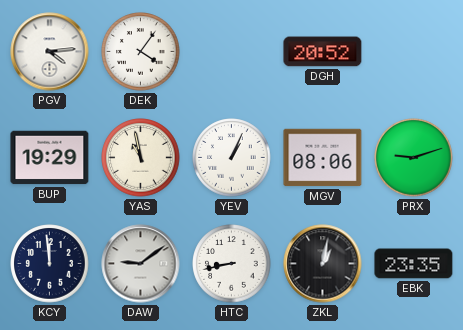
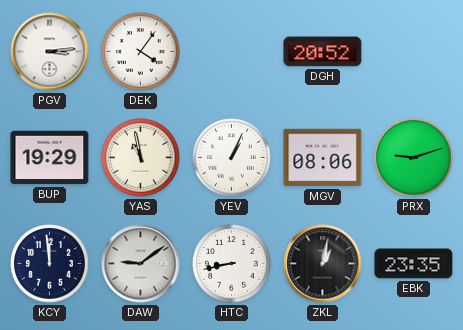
PGV: 4:14 -> 3:14
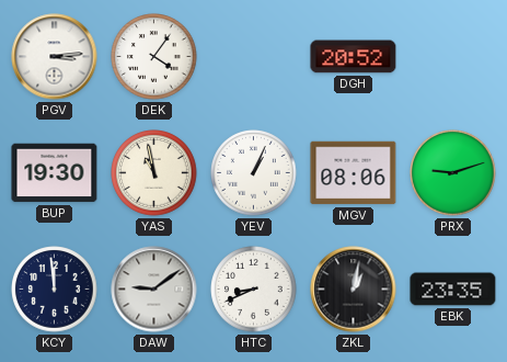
BUP: 19:29 -> 19:30
HTC: 8:43 -> 8:41
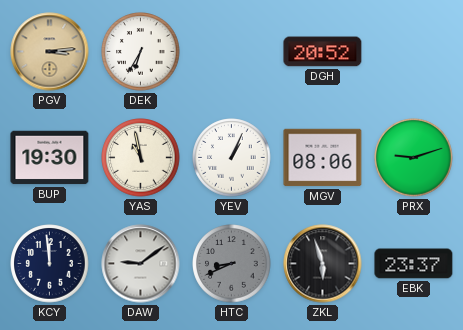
PGV dial: white -> champagne
DEK: 4:06 -> 6:35
HTC dial: white -> grey
ZKL: 1:02 -> 5:57
EBK: 23:35 -> 23:37
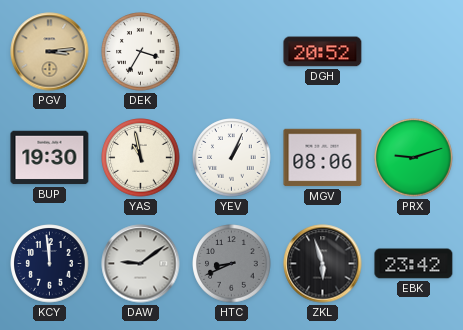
DEK: 6:35 -> 3:35
EBK: 23:37 -> 23:42
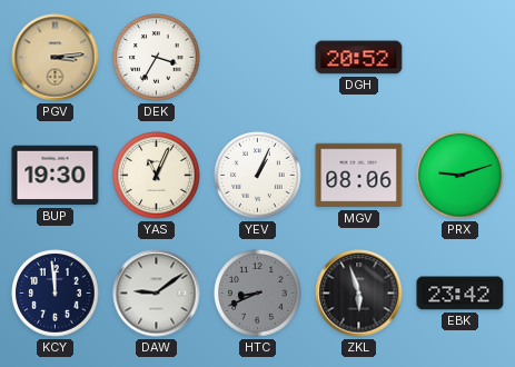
YAS: 10:58 -> 11:04
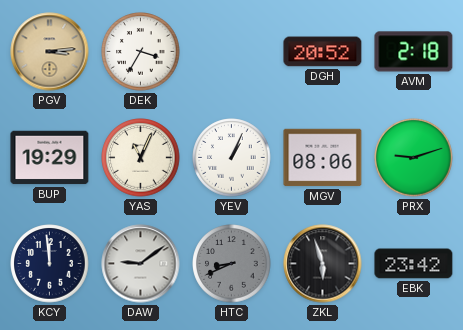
AVM: none -> 2:18
BUP: 19:30 -> 19:29
